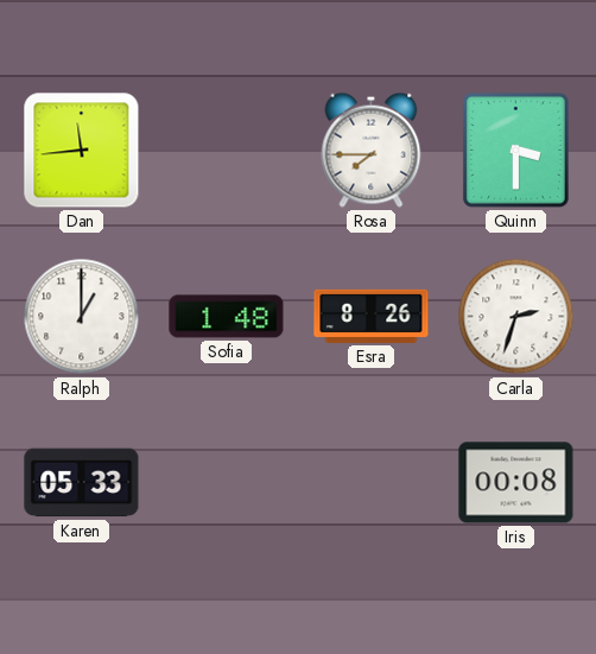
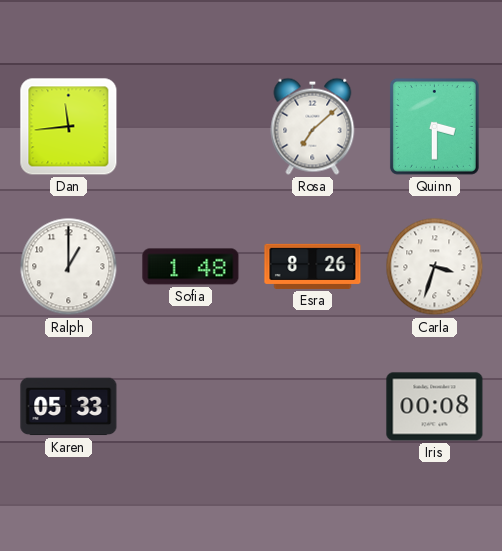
Rosa: 7:45 -> 7:08
Carla: 2:33 -> 3:33
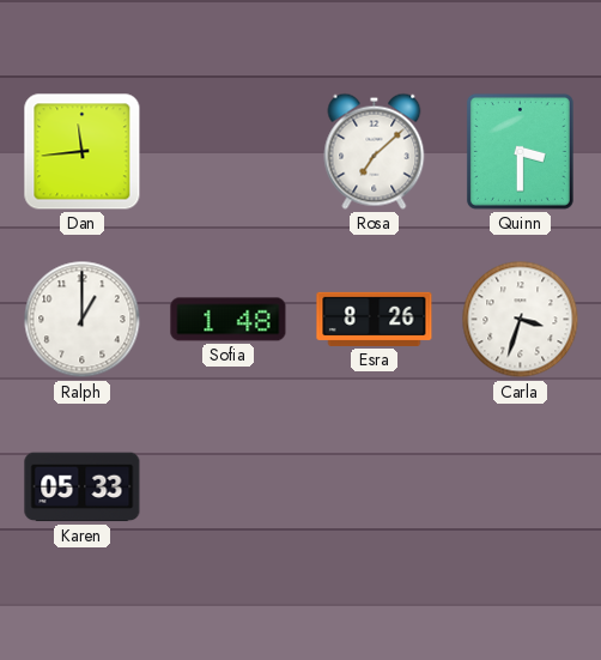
Iris: 00:08 -> none
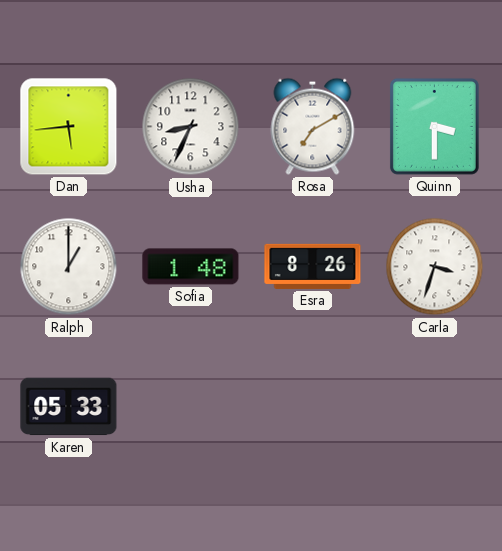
Dan: 11:44 -> 5:44
Usha: none -> 8:34
Rosa: 7:08 -> 7:10
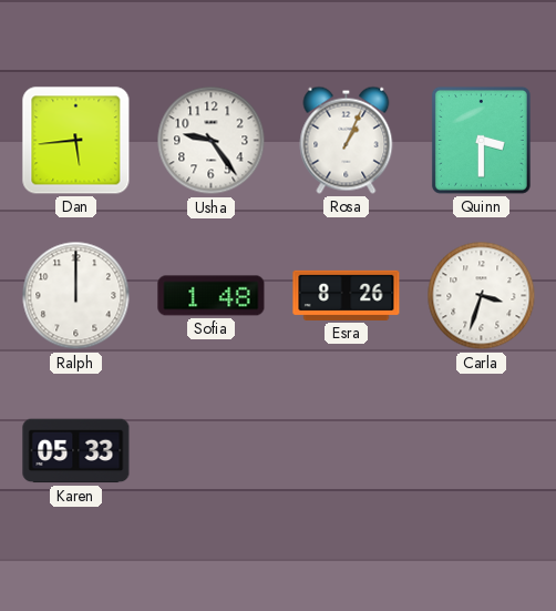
Usha: 8:34 -> 9:24
Rosa: 7:10 -> 1:04
Ralph: 1:00 -> 12:00
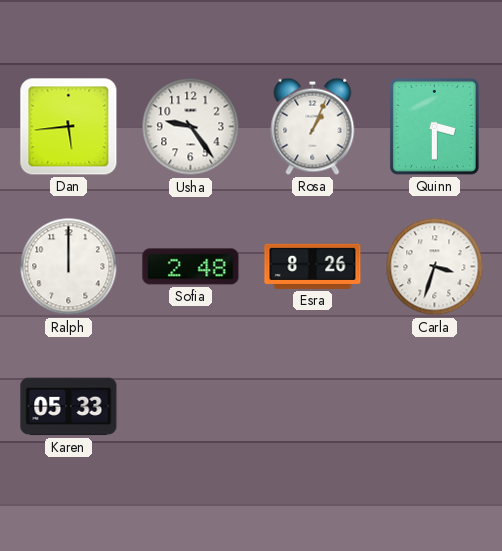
Sofia: 1:48 -> 2:48
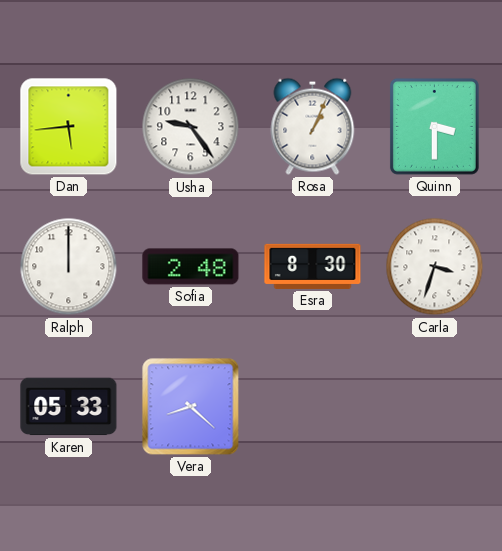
Esra: 8:26 -> 8:30
Vera: none -> 8:22
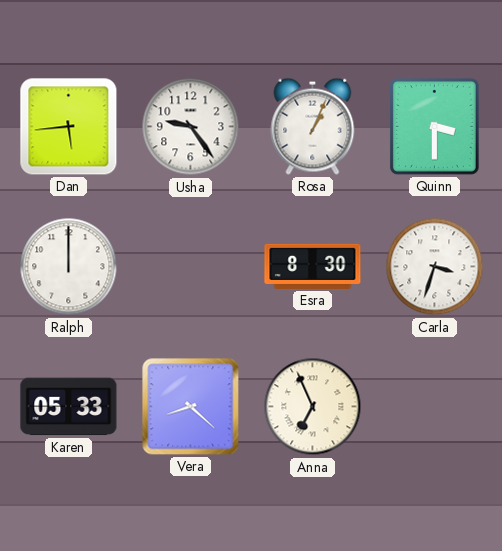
Sofia: 2:48 -> none
Anna: none -> 6:56
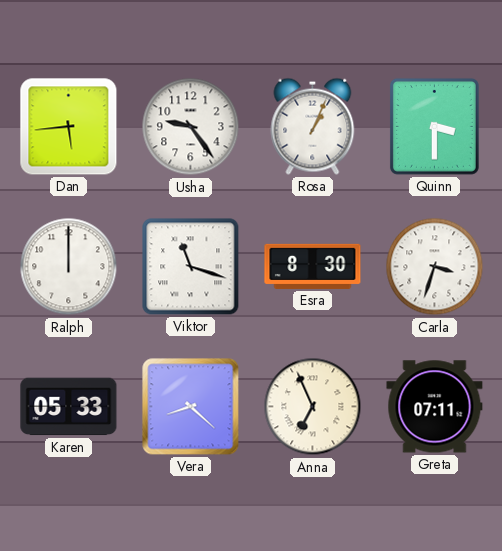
Viktor: none -> 11:18
Greta: none -> 07:11
